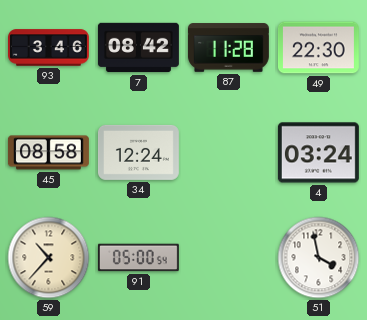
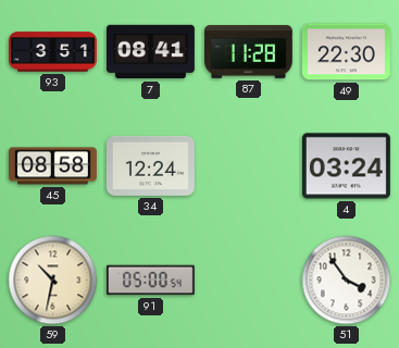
93: 3:46 -> 3:51
7: 08:42 -> 08:41
59: 10:37 -> 10:32
51: 3:58 -> 3:54
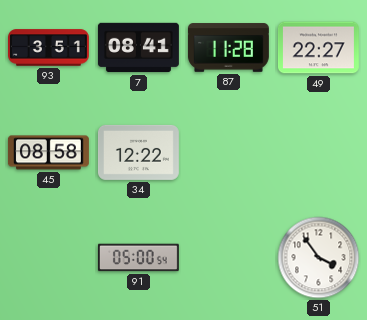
49: 22:30 -> 22:27
34: 12:24 -> 12:22
4: 03:24 -> none
59: 10:32 -> none
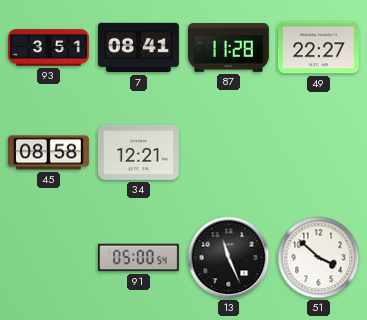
34: 12:22 -> 12:21
13: none -> 11:26
51: 3:54 -> 3:52
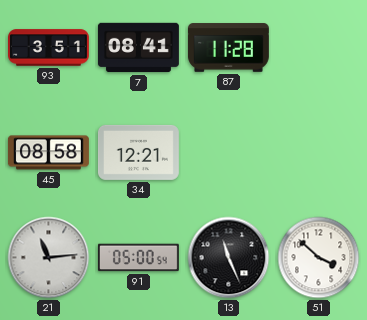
49: 22:27 -> none
21: none -> 11:14
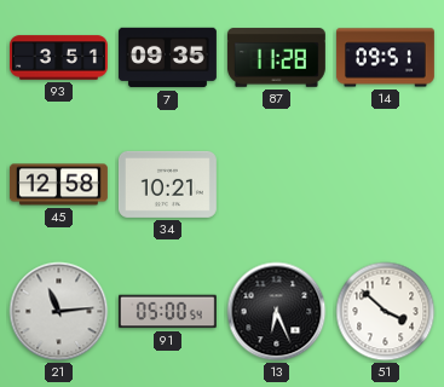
7: 08:41 -> 09:35
14: none -> 09:51
45: 08:58 -> 12:58
34: 12:21 -> 10:21
13: 11:26 -> 6:26
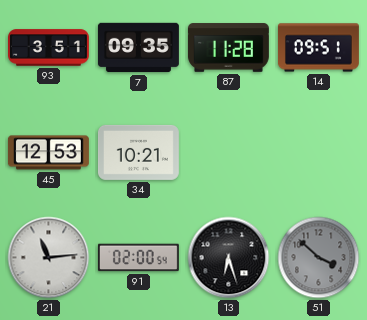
45: 12:58 -> 12:53
91: 05:00 -> 02:00
13: 6:26 -> 6:27
51 dial: white -> grey
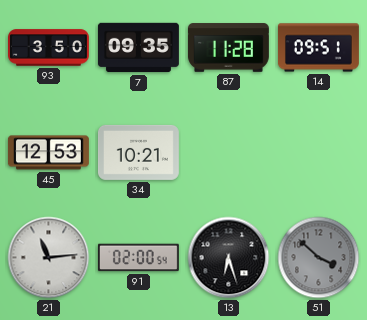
93: 3:51 -> 3:50
